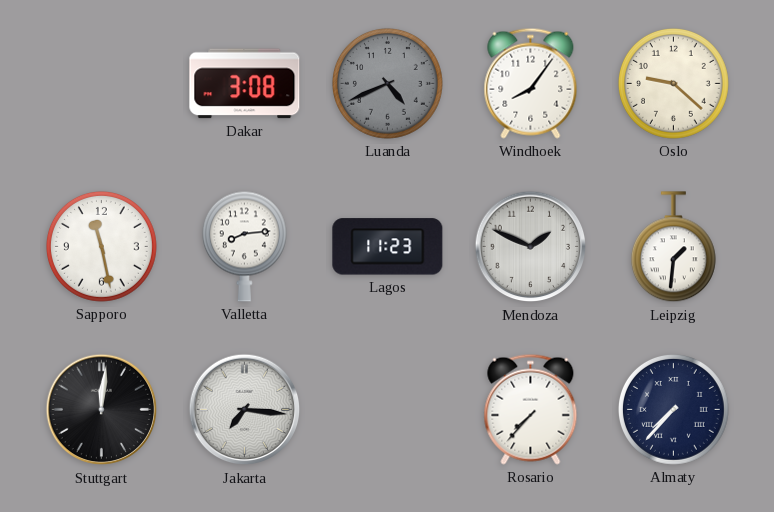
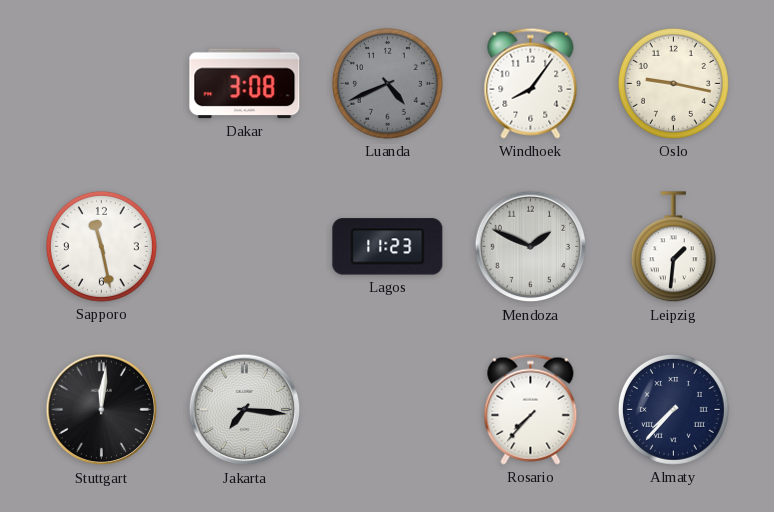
Oslo: 9:22 -> 9:17
Valletta: 8:14 -> none
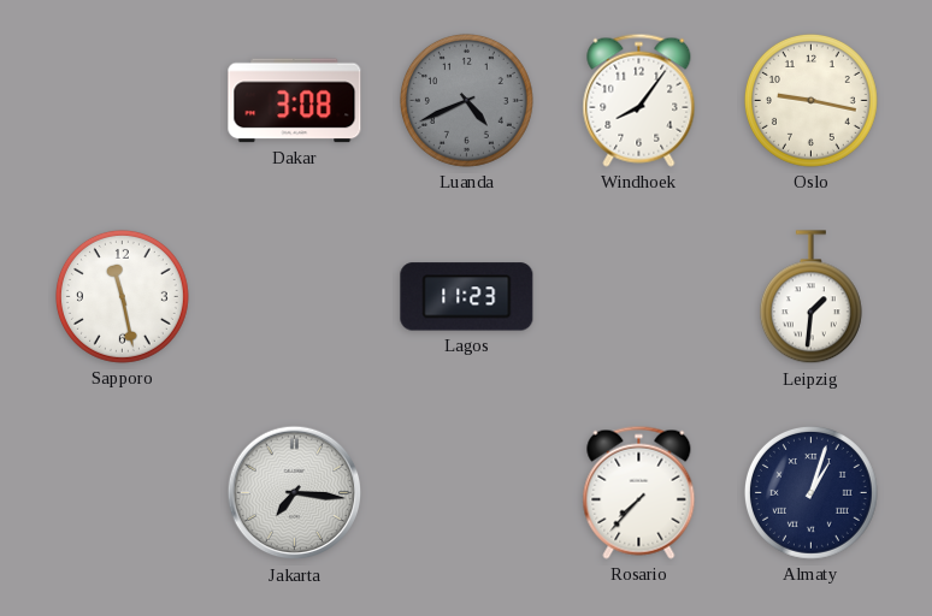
Mendoza: 1:49 -> none
Stuttgart: 12:01 -> none
Almaty: 7:37 -> 1:03
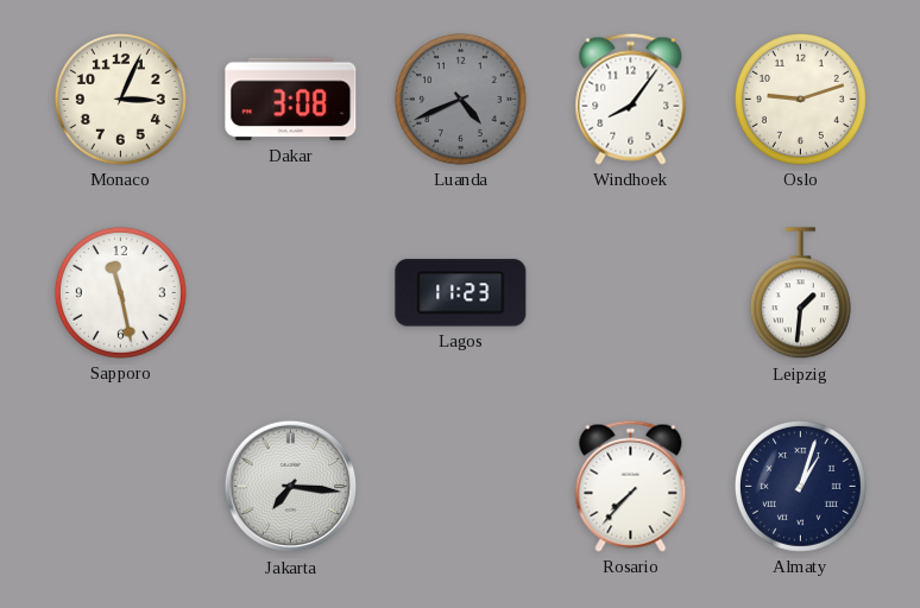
Monaco: none -> 3:04
Oslo: 9:17 -> 9:12
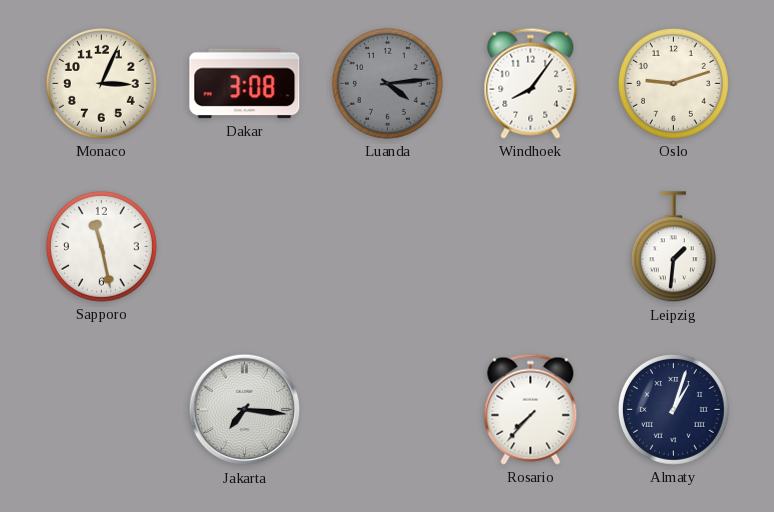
Luanda: 4:41 -> 4:14
Lagos: 11:23 -> none
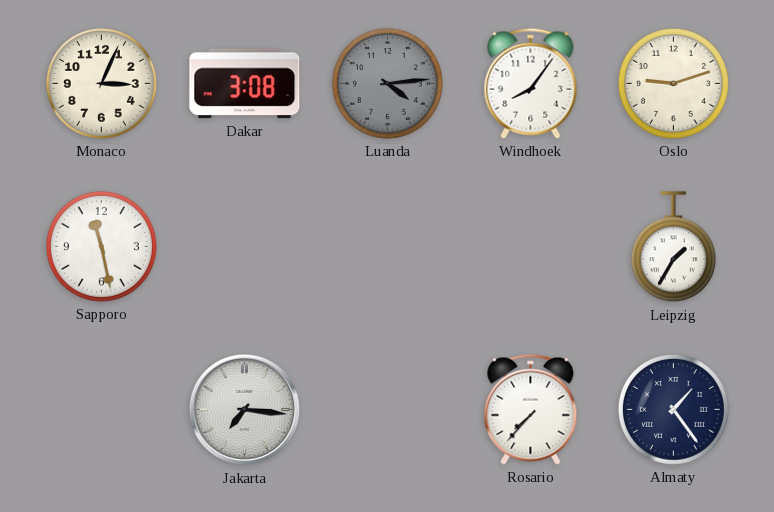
Leipzig: 1:31 -> 1:35
Almaty: 1:03 -> 1:24
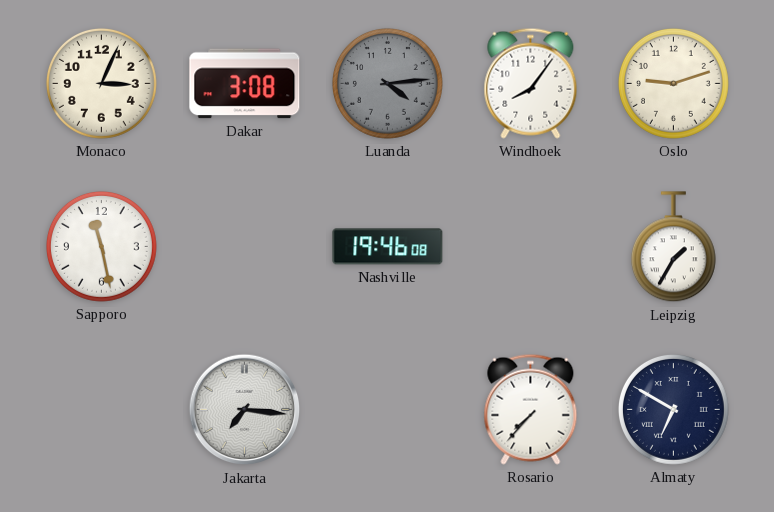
Nashville: none -> 19:46
Almaty: 1:24 -> 6:50
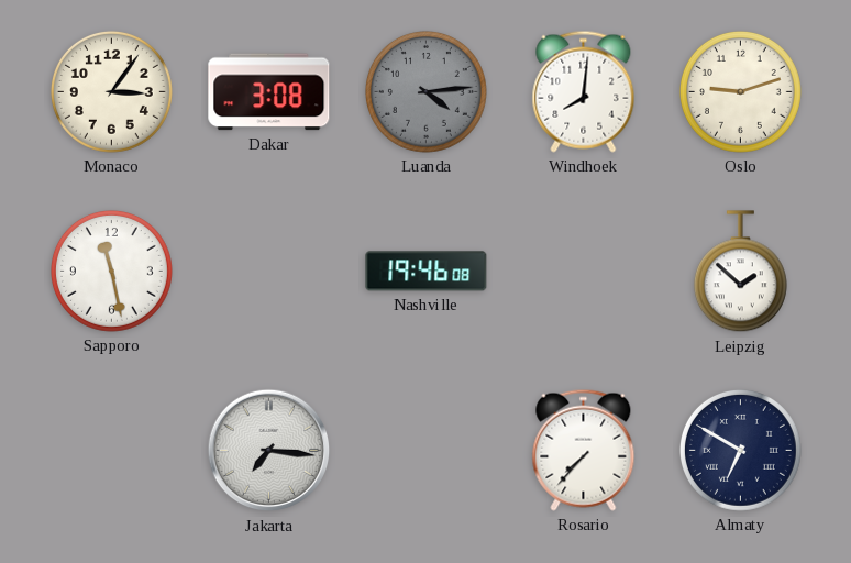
Monaco: 3:04 -> 3:06
Windhoek: 8:06 -> 8:01
Leipzig: 1:35 -> 1:52
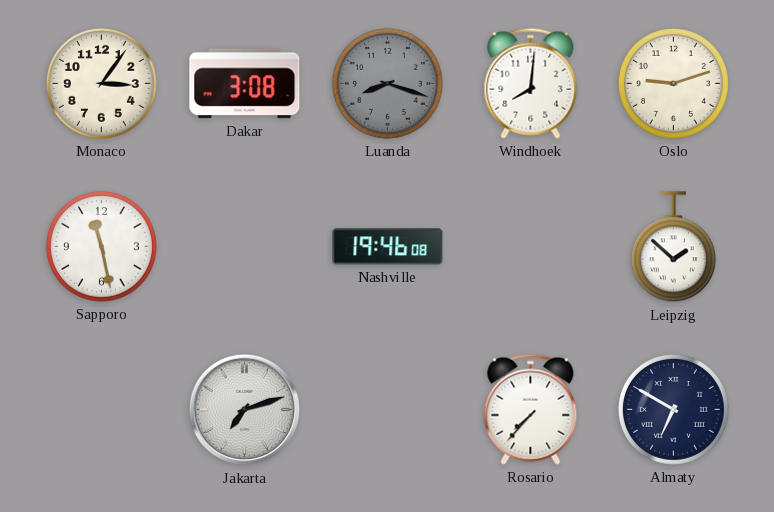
Luanda: 4:14 -> 8:18
Jakarta: 7:16 -> 7:12
